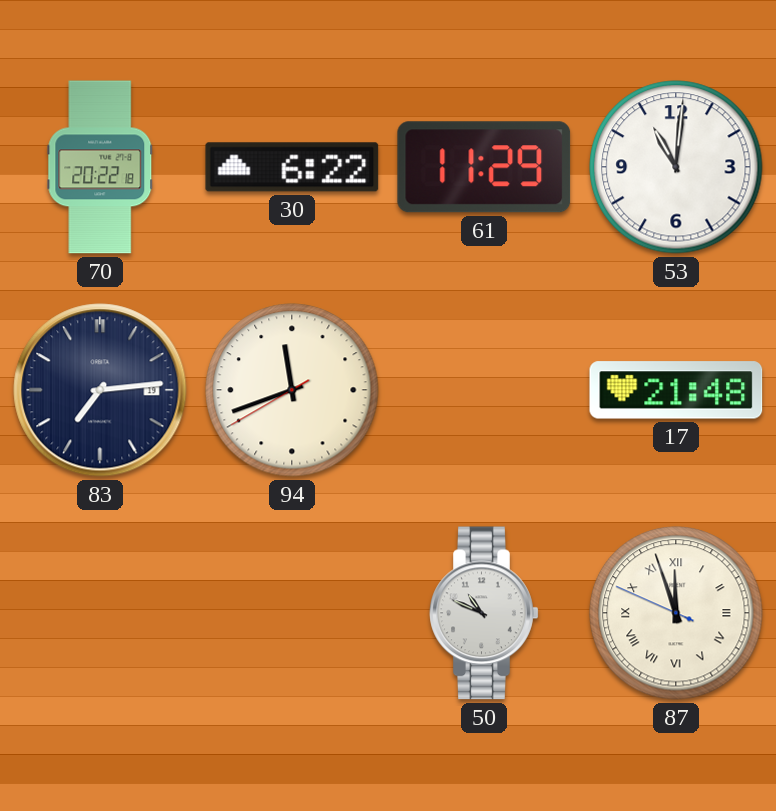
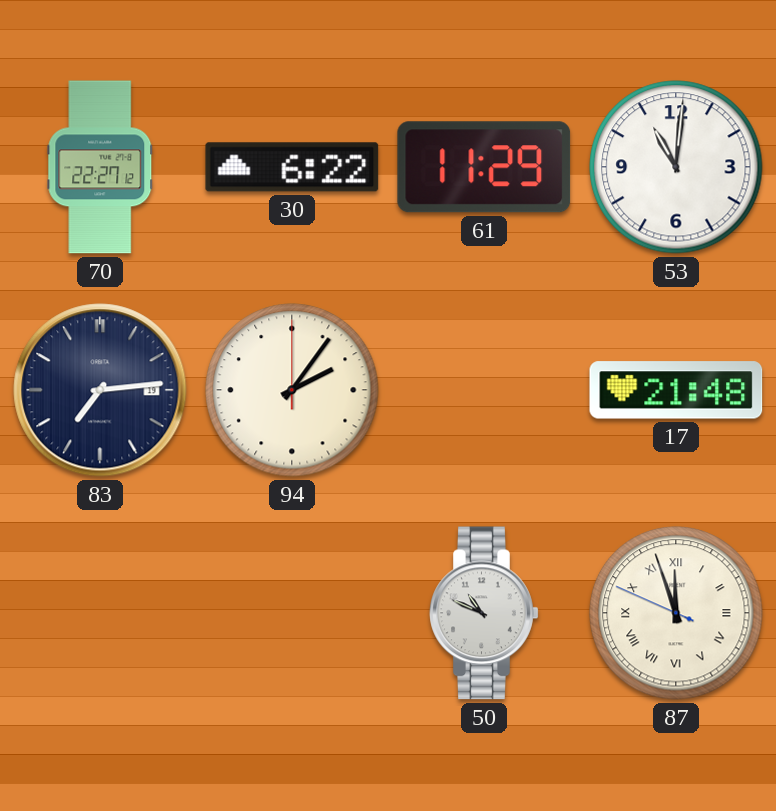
70: 20:22 -> 22:27
94: 11:41 -> 2:06
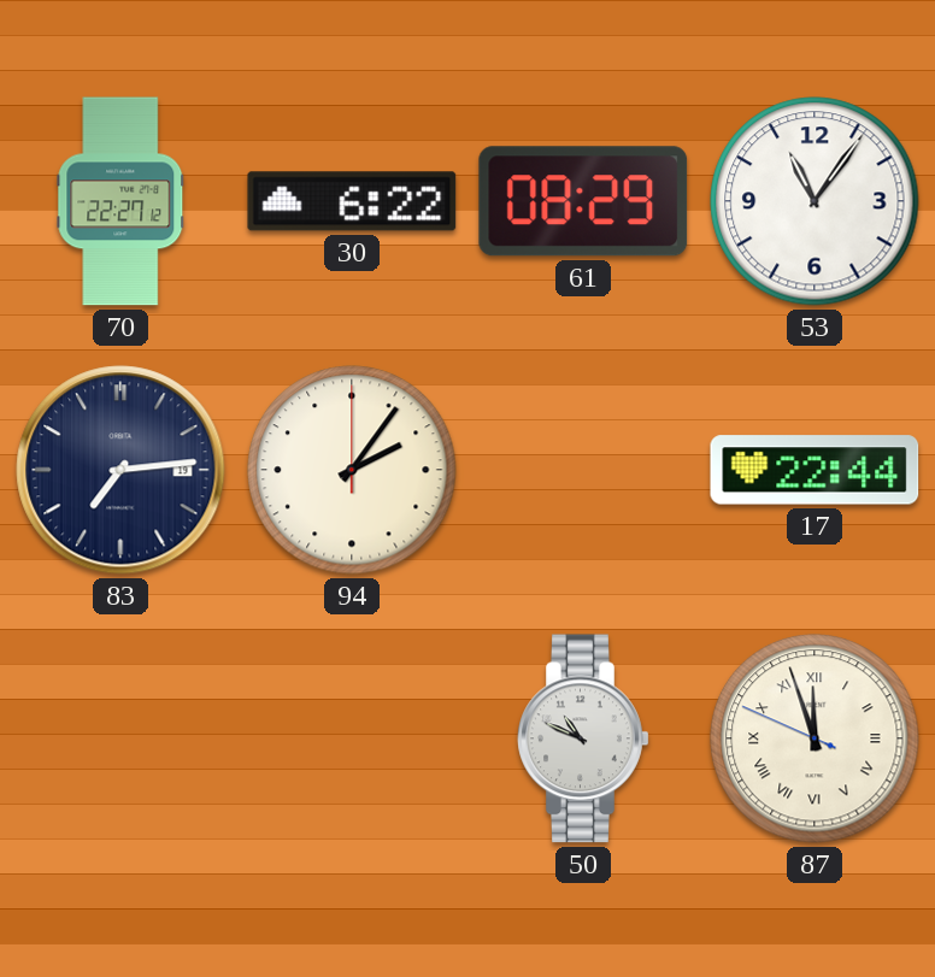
61: 11:29 -> 08:29
53: 11:01 -> 11:06
17: 21:48 -> 22:44
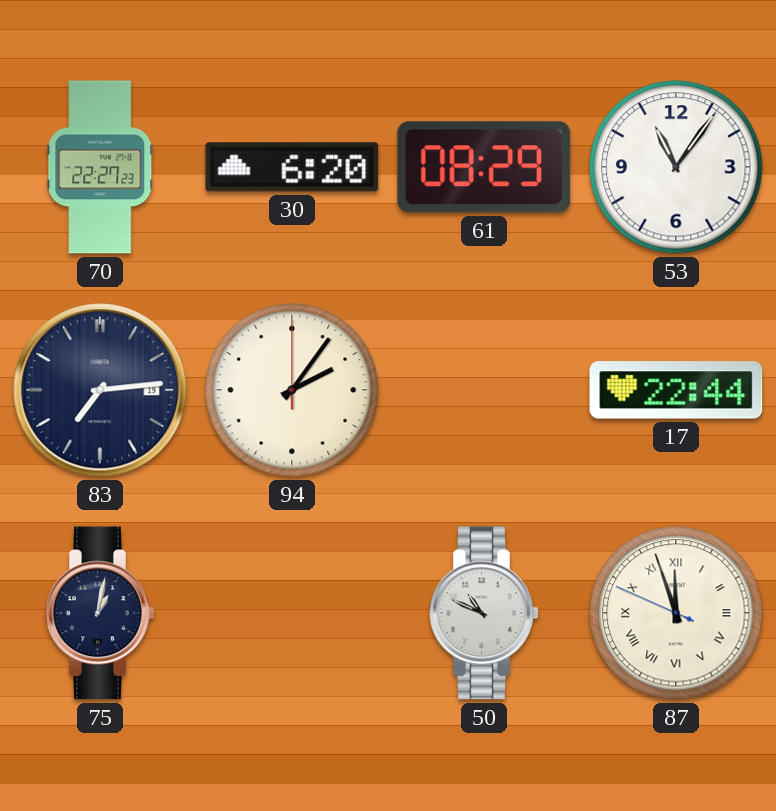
70: 22:27:12 -> 22:27:23
30: 6:22 -> 6:20
75: none -> 1:02
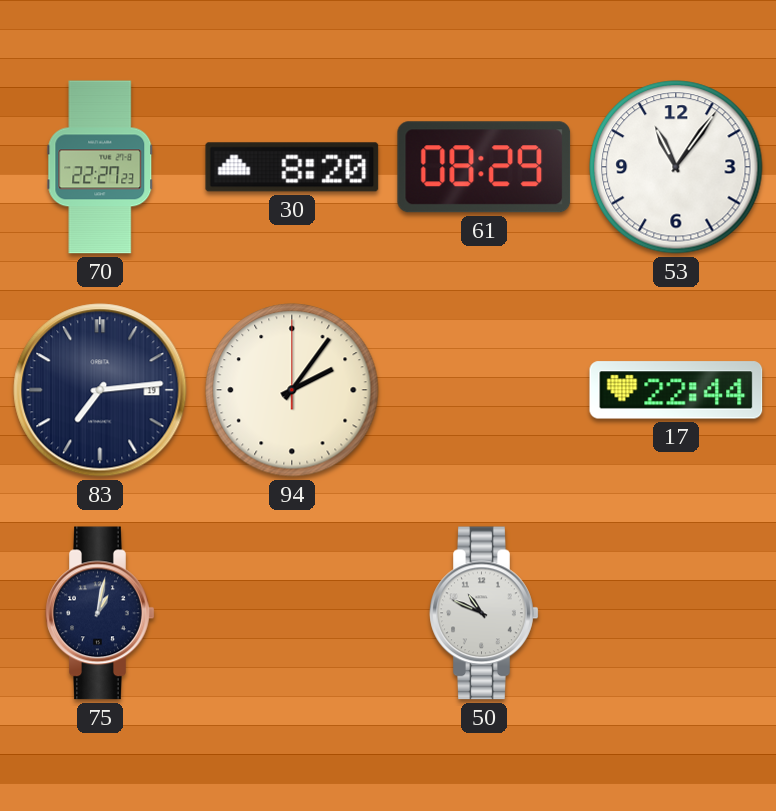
30: 6:20 -> 8:20
87: 11:56 -> none
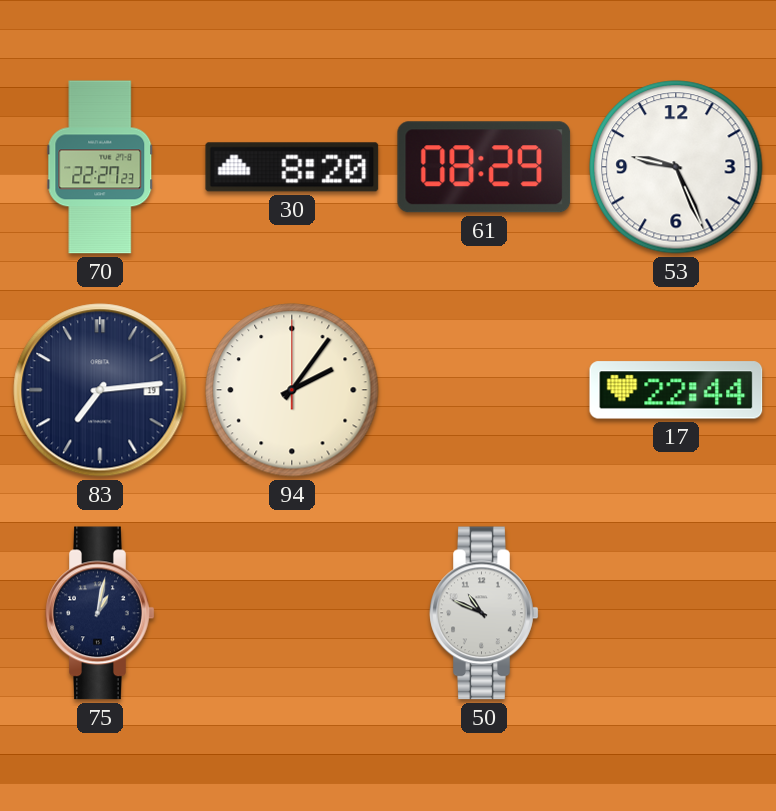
53: 11:06 -> 9:26
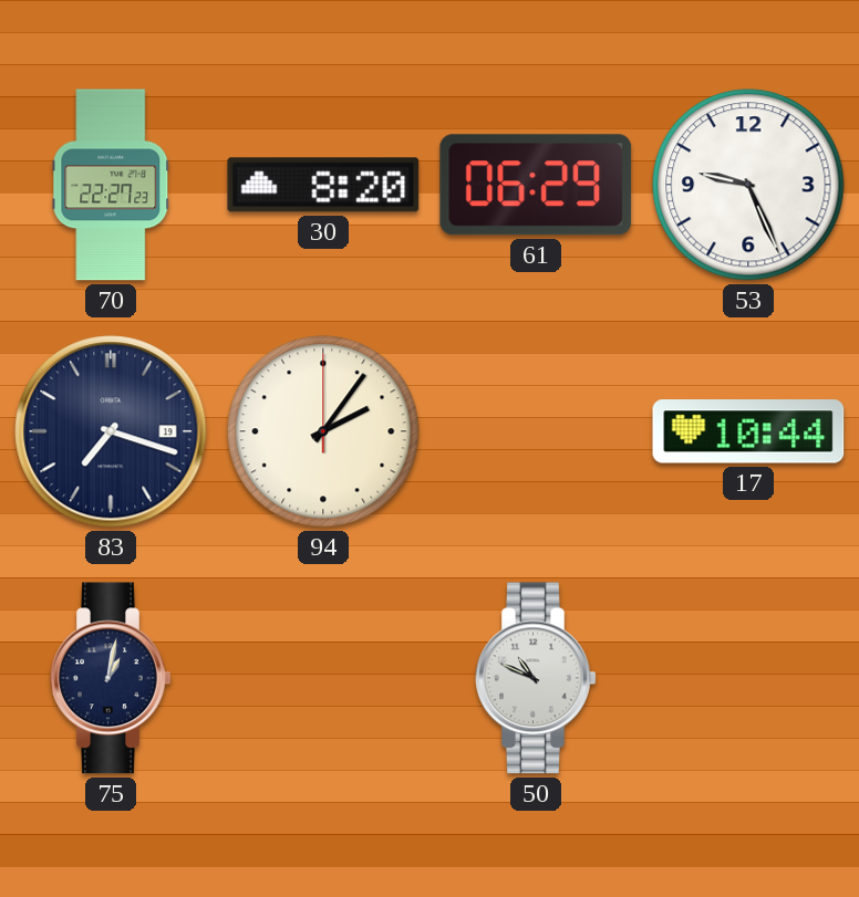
61: 08:29 -> 06:29
83: 7:14 -> 7:18
17: 22:44 -> 10:44
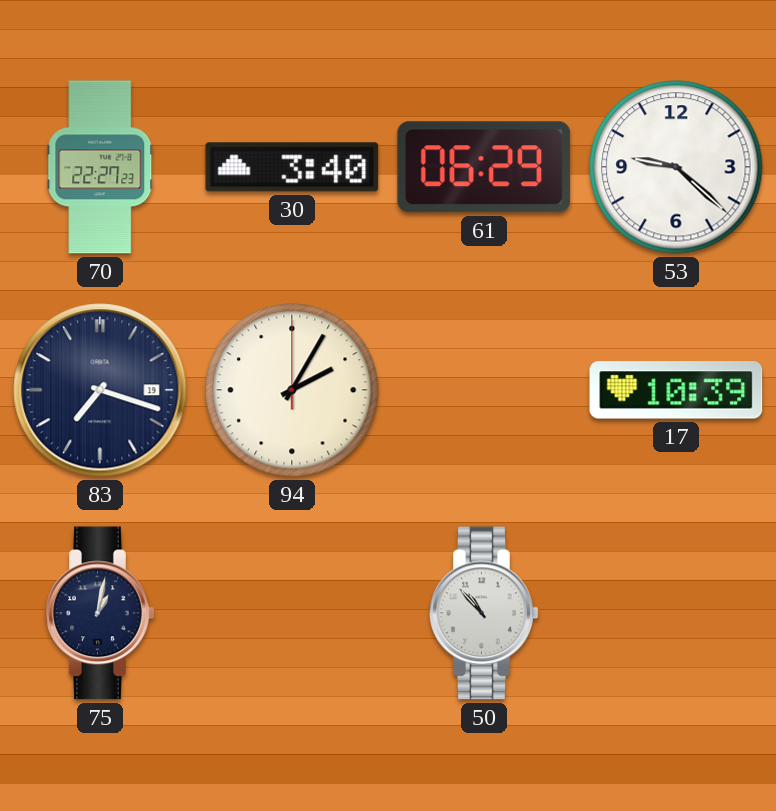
30: 8:20 -> 3:40
53: 9:26 -> 9:22
94: 2:06 -> 2:05
17: 10:44 -> 10:39
50: 10:49 -> 10:53
